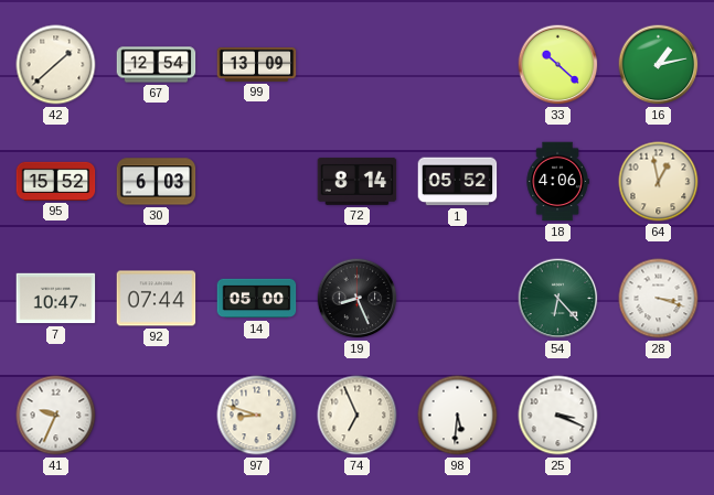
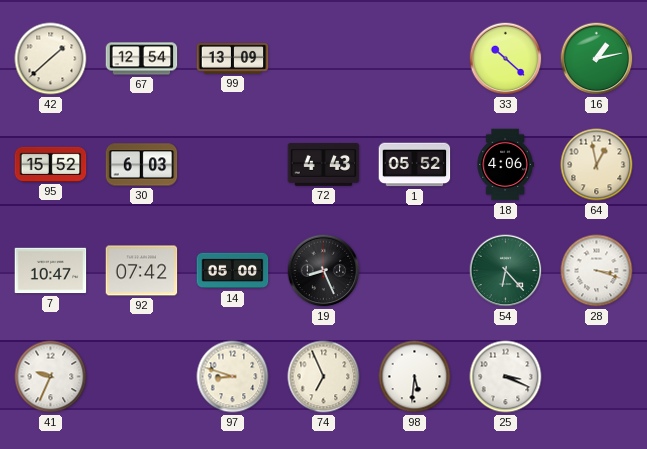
72: 8:14 -> 4:43
92: 07:44 -> 07:42
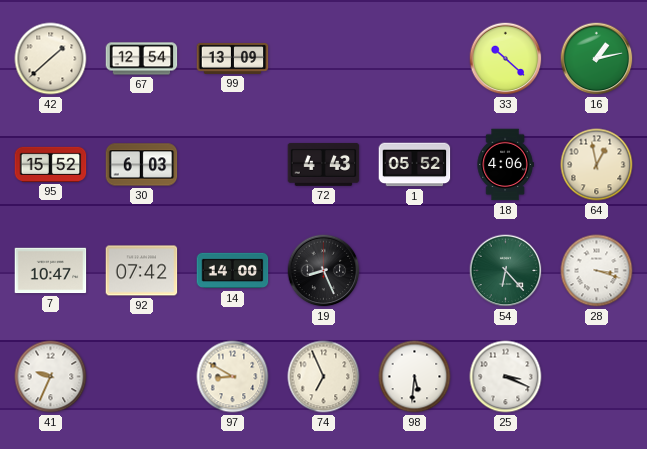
14: 05:00 -> 14:00
97: 8:48 -> 8:50
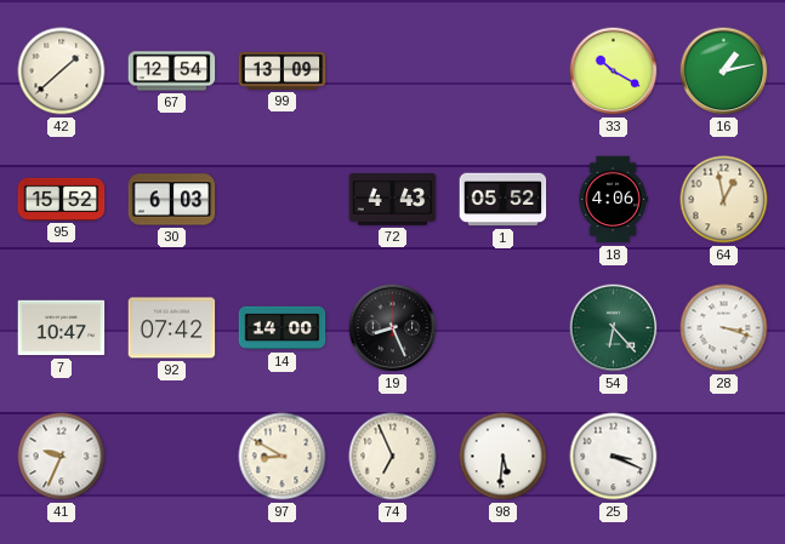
33: 10:22 -> 10:20
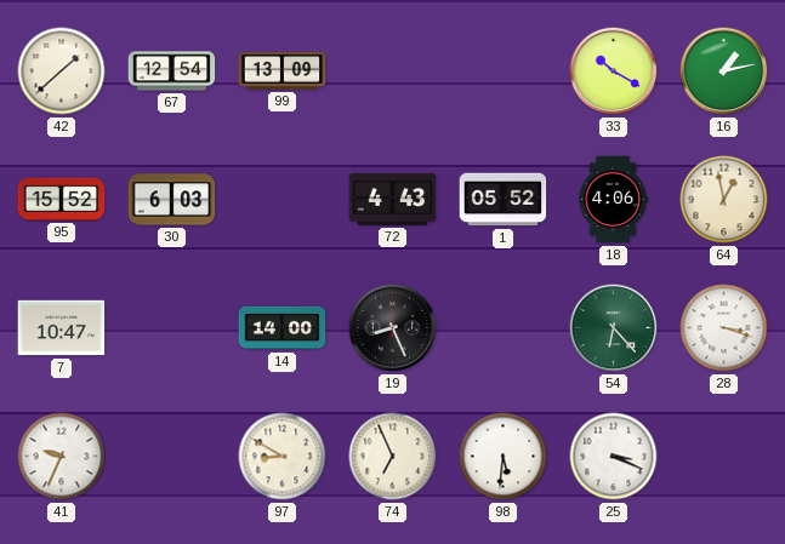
92: 07:42 -> none
